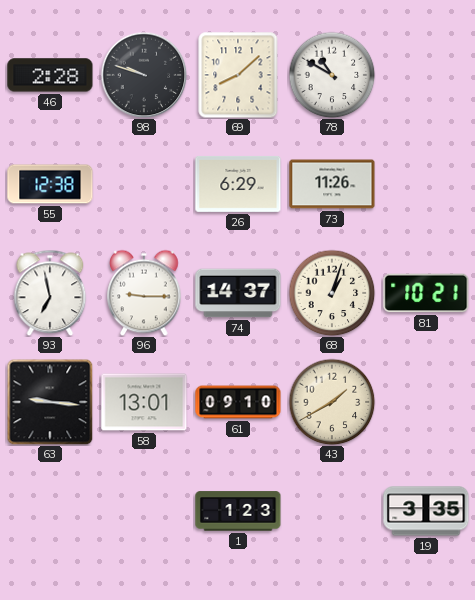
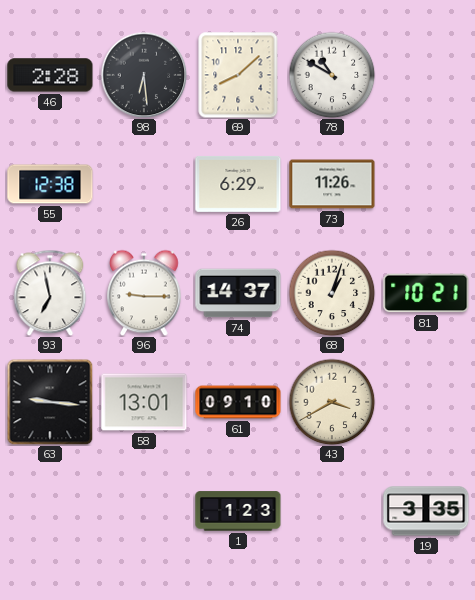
98: 9:48 -> 6:29
43: 1:40 -> 3:40
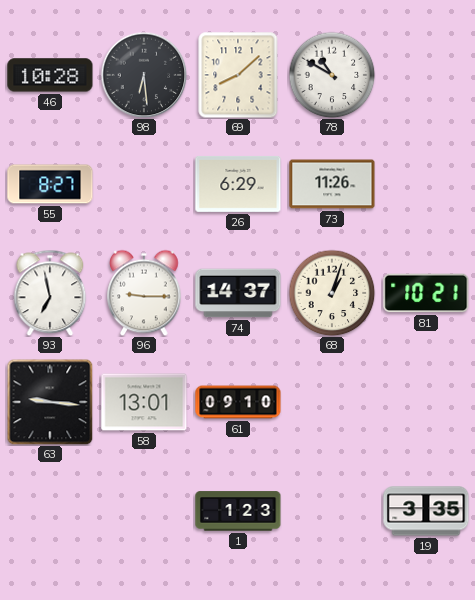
46: 2:28 -> 10:28
55: 12:38 -> 8:27
43: 3:40 -> none
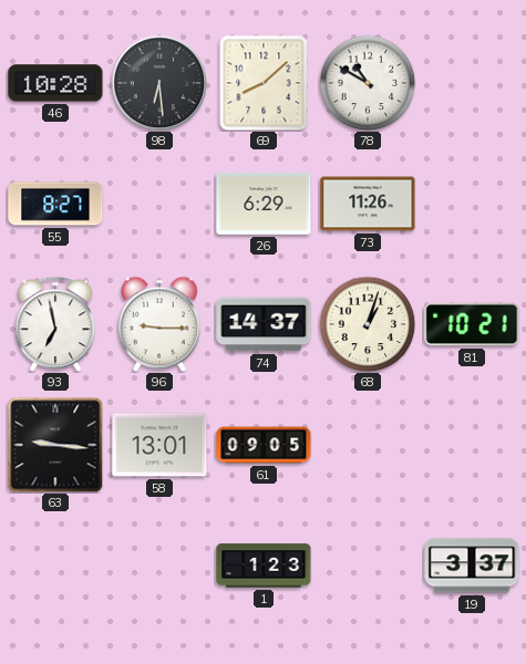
61: 09:10 -> 09:05
19: 3:35 -> 3:37
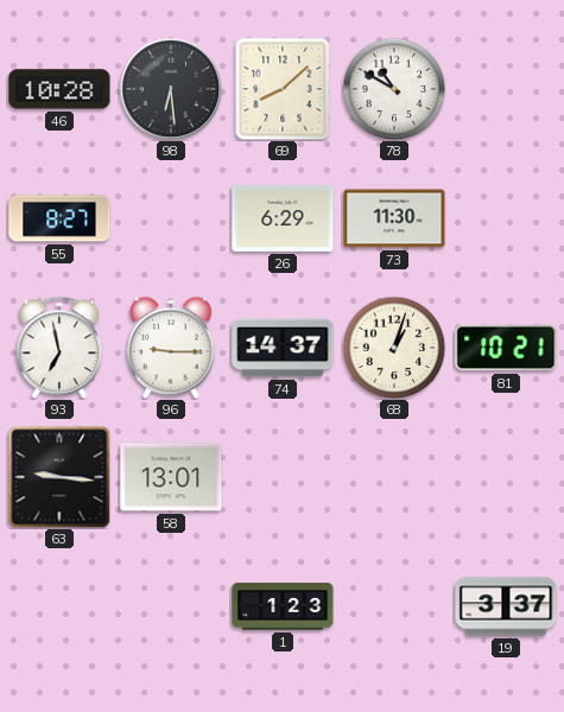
73: 11:26 -> 11:30
61: 09:05 -> none
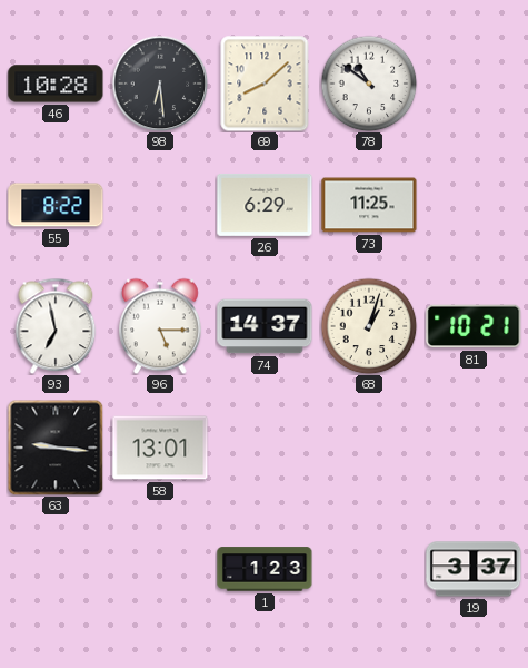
78: 10:50 -> 10:51
55: 8:27 -> 8:22
73: 11:30 -> 11:25
96: 9:15 -> 5:15
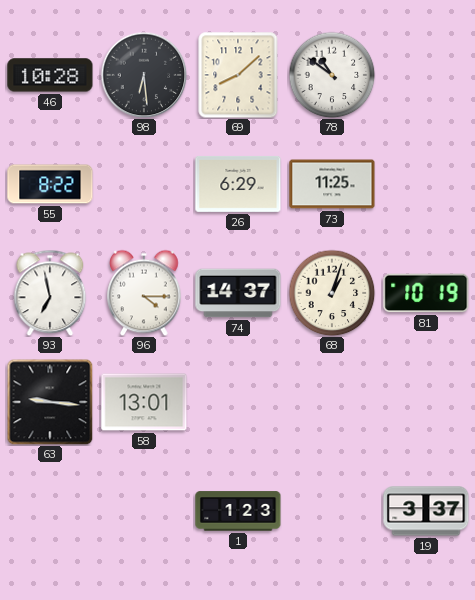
96: 5:15 -> 4:15
81: 10:21 -> 10:19
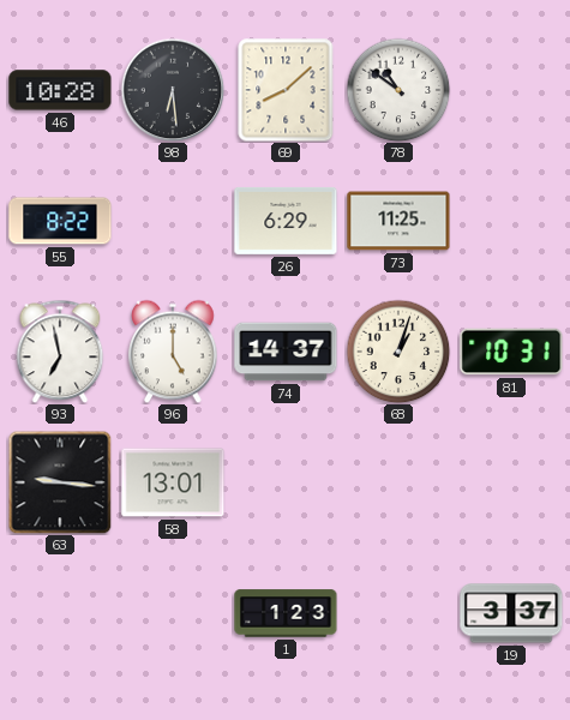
96: 4:15 -> 5:00
81: 10:19 -> 10:31
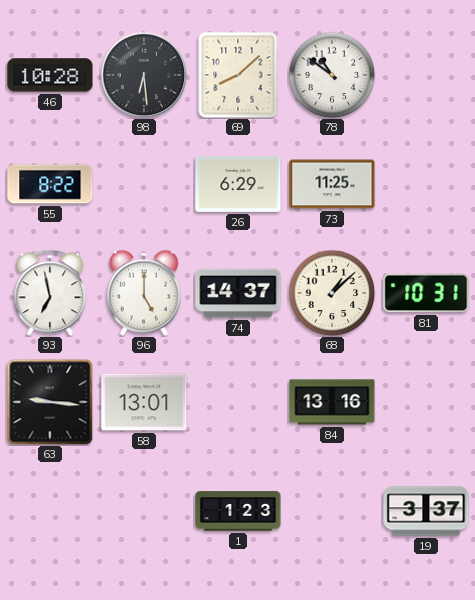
68: 1:03 -> 1:08
84: none -> 13:16
